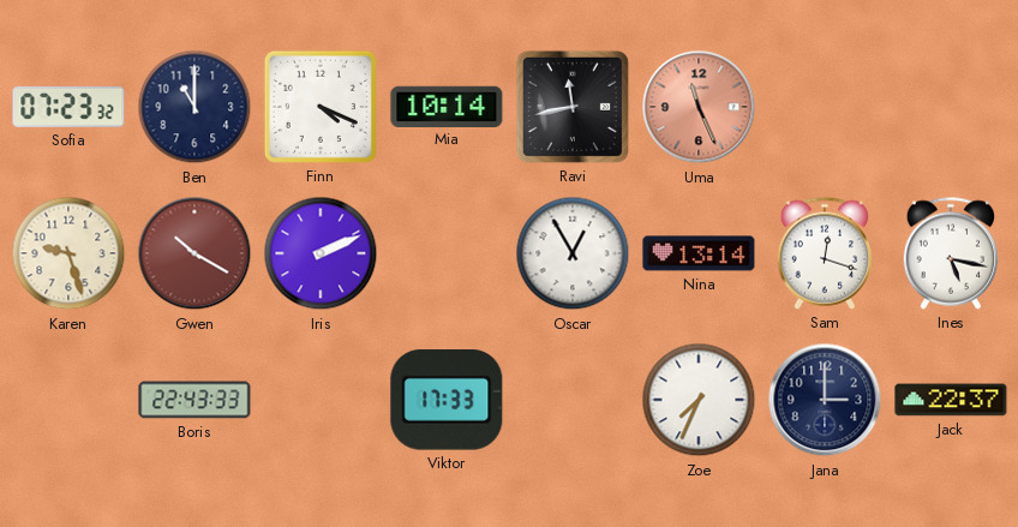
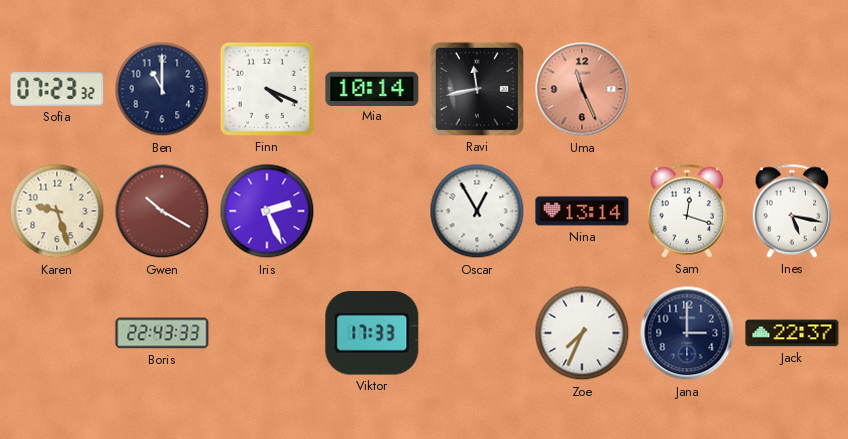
Iris: 2:11 -> 2:26
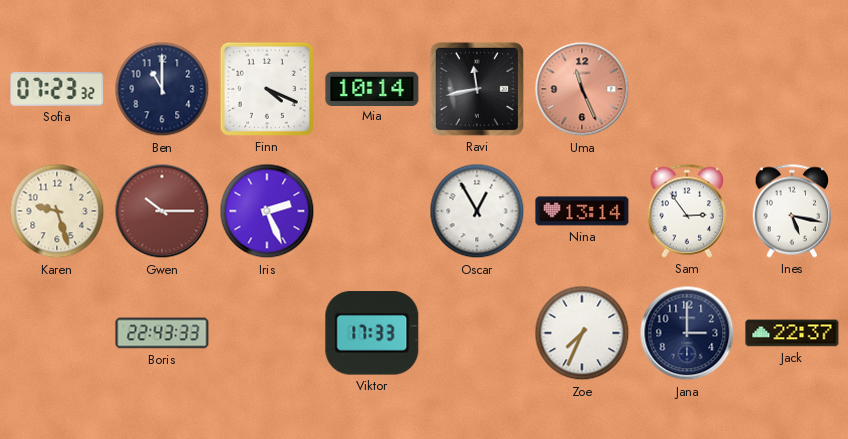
Gwen: 10:20 -> 10:15
Sam: 12:18 -> 2:54
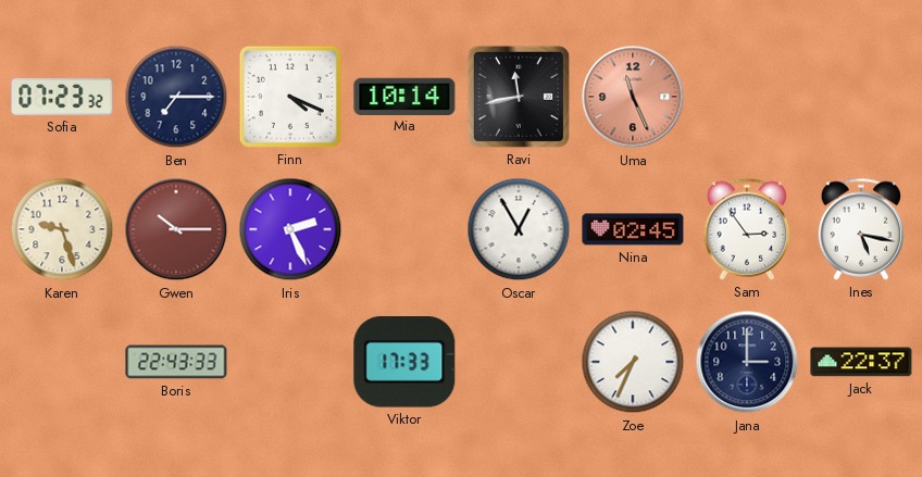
Ben: 11:00 -> 7:15
Nina: 13:14 -> 02:45
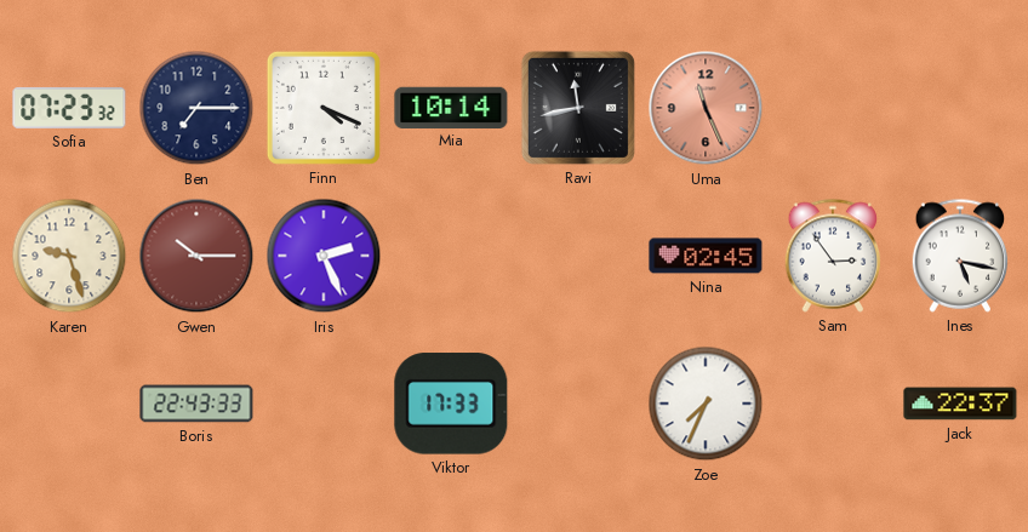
Oscar: 12:55 -> none
Jana: 3:00 -> none
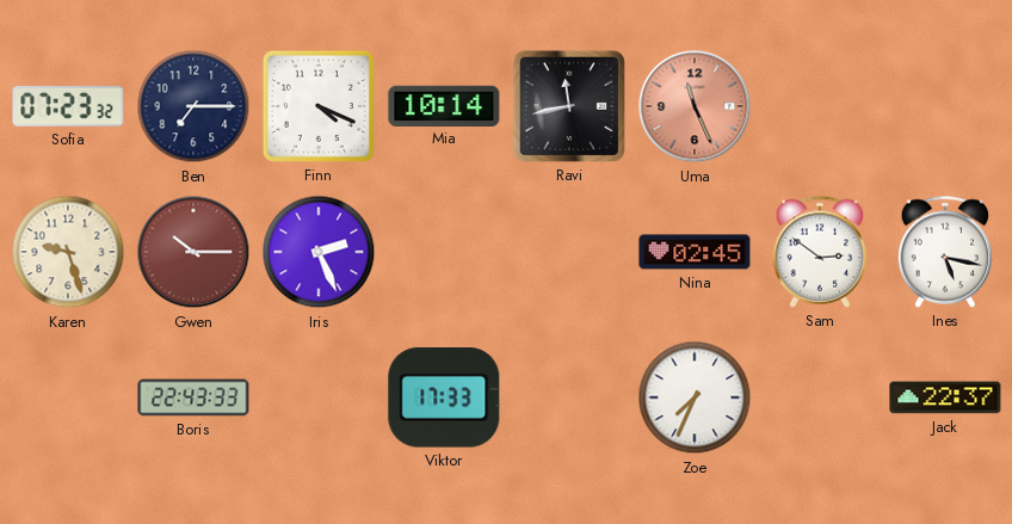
Sam: 2:54 -> 2:51
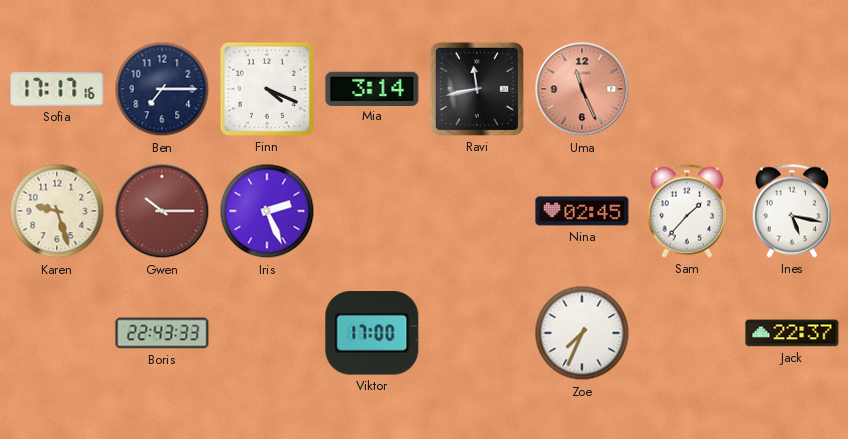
Sofia: 07:23 -> 17:17
Mia: 10:14 -> 3:14
Sam: 2:51 -> 1:37
Viktor: 17:33 -> 17:00
